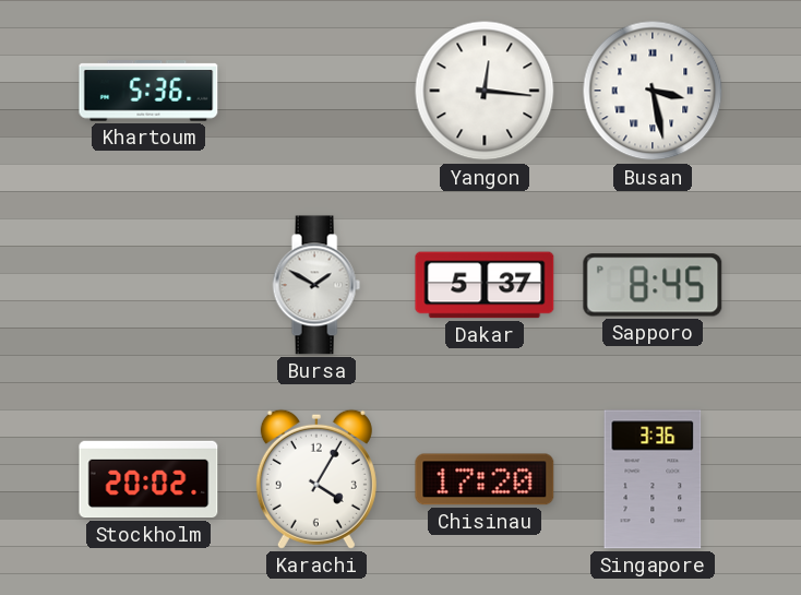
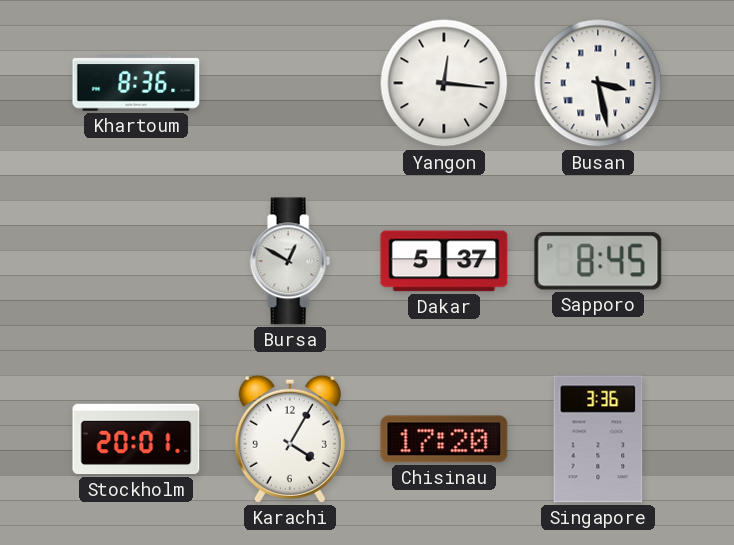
Khartoum: 5:36 -> 8:36
Bursa: 1:50 -> 12:50
Stockholm: 20:02 -> 20:01
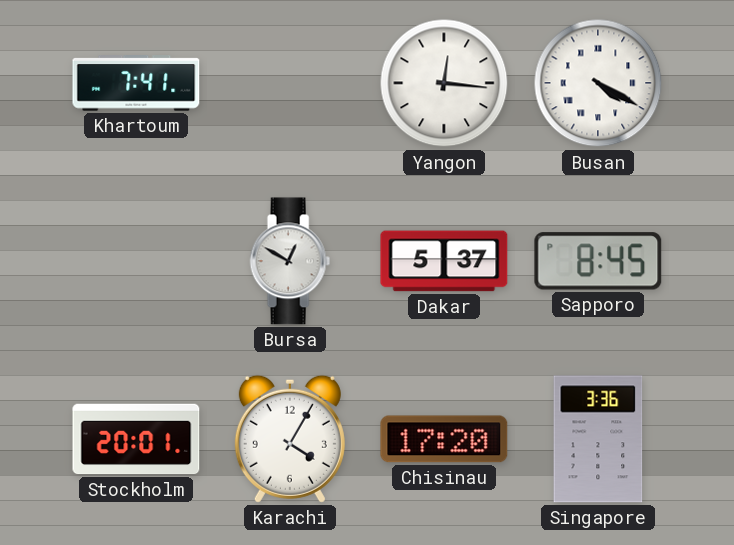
Khartoum: 8:36 -> 7:41
Busan: 3:28 -> 4:20
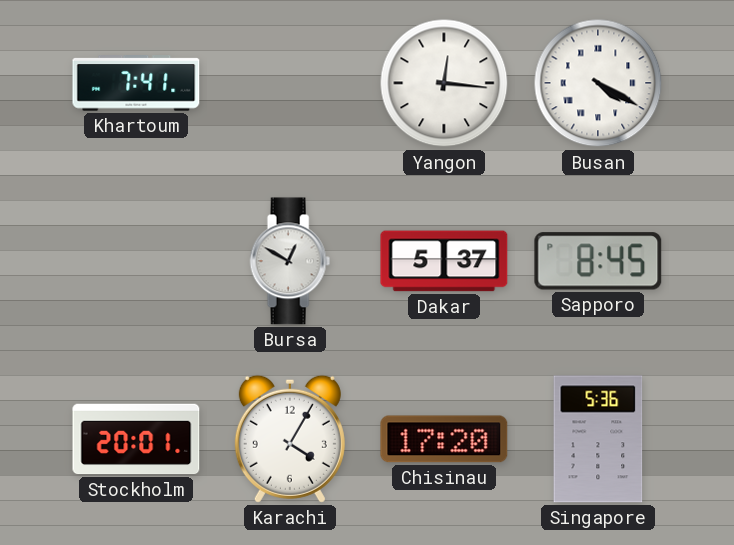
Singapore: 3:36 -> 5:36
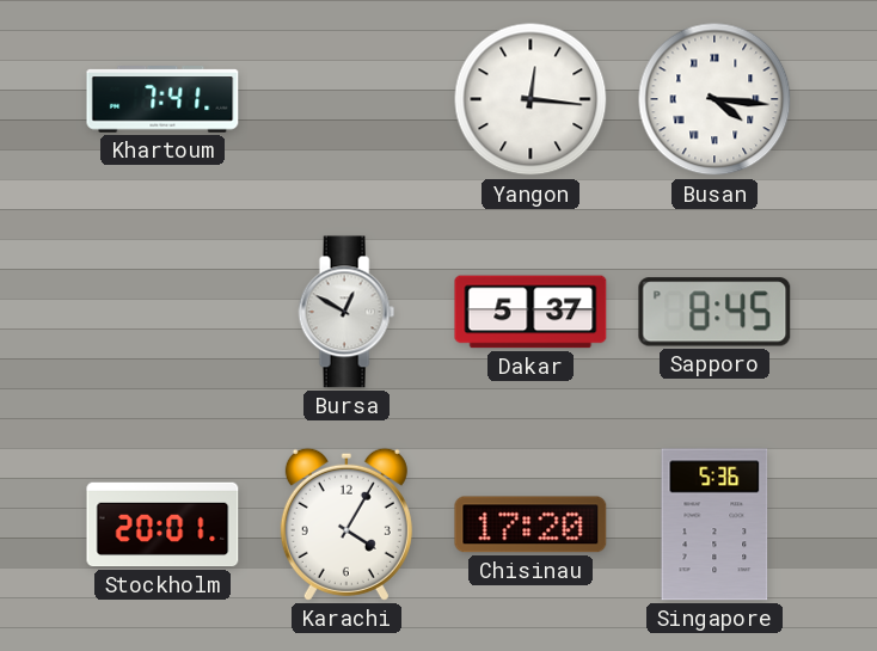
Busan: 4:20 -> 4:16
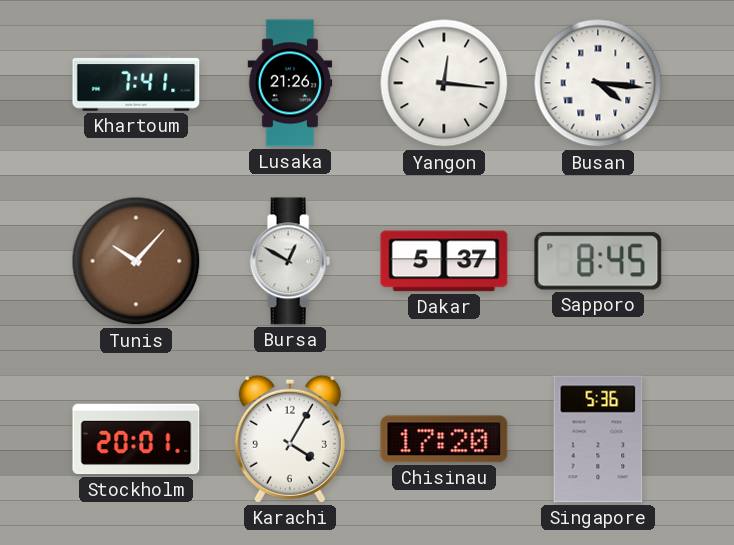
Lusaka: none -> 21:26
Tunis: none -> 10:07
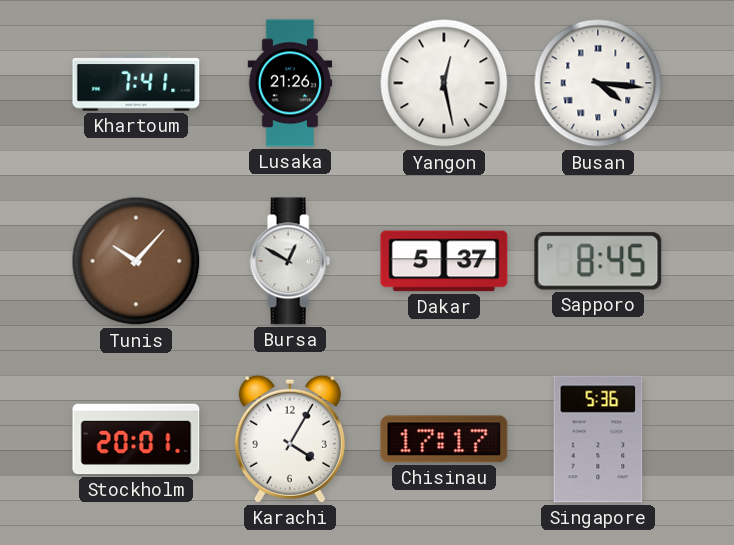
Yangon: 12:16 -> 12:28
Chisinau: 17:20 -> 17:17
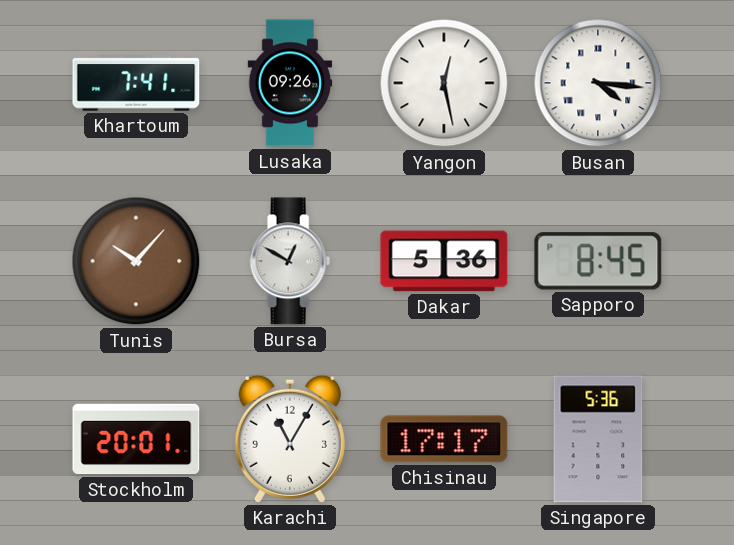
Lusaka: 21:26 -> 09:26
Dakar: 5:37 -> 5:36
Karachi: 4:05 -> 11:05
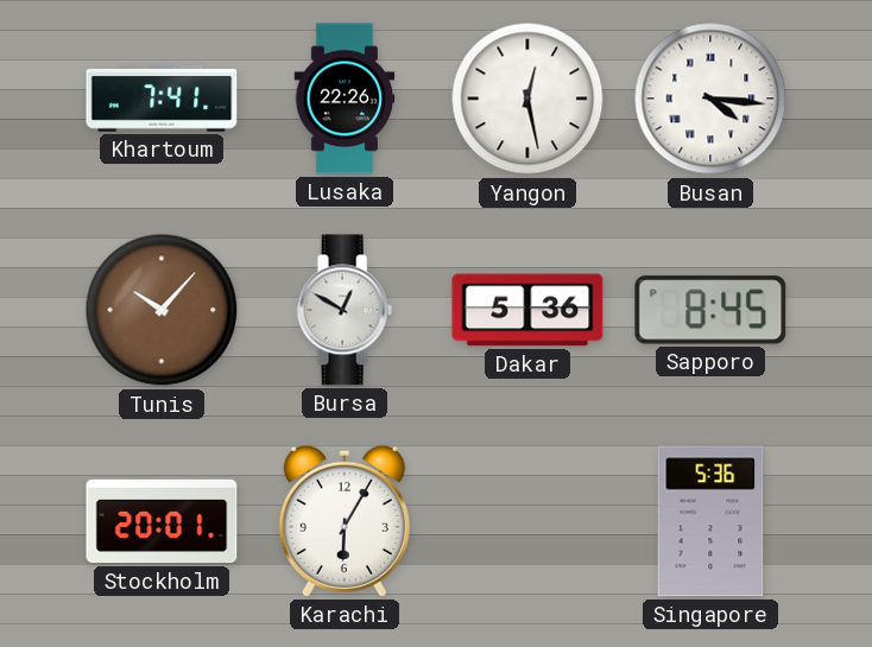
Lusaka: 09:26 -> 22:26
Karachi: 11:05 -> 6:05
Chisinau: 17:17 -> none
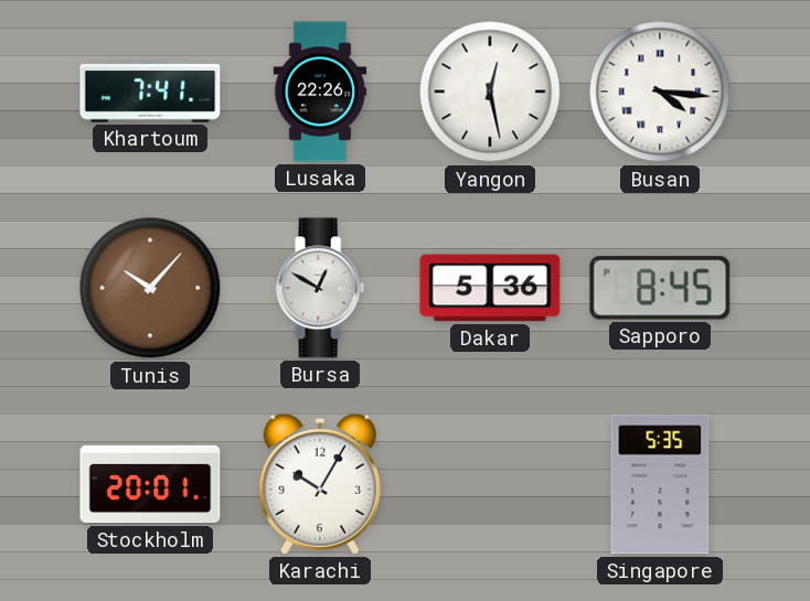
Karachi: 6:05 -> 10:05
Singapore: 5:36 -> 5:35
